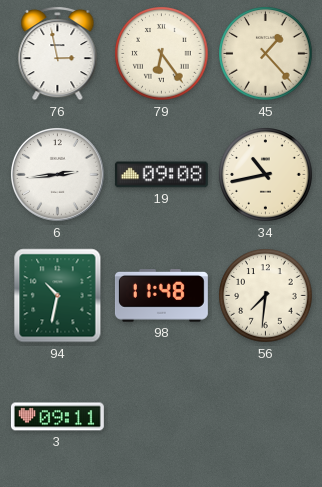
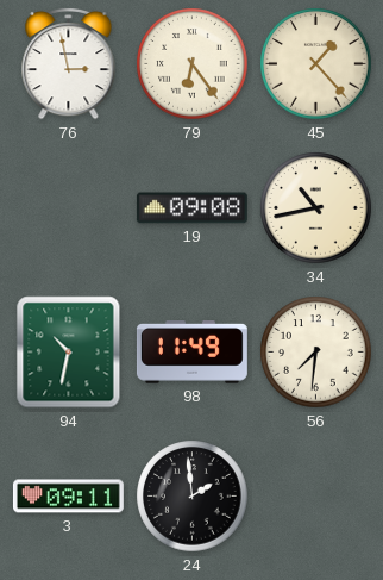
6: 2:44 -> none
98: 11:48 -> 11:49
24: none -> 1:59
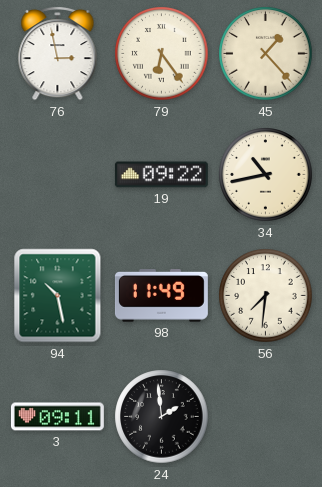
19: 09:08 -> 09:22
94: 10:32 -> 10:28
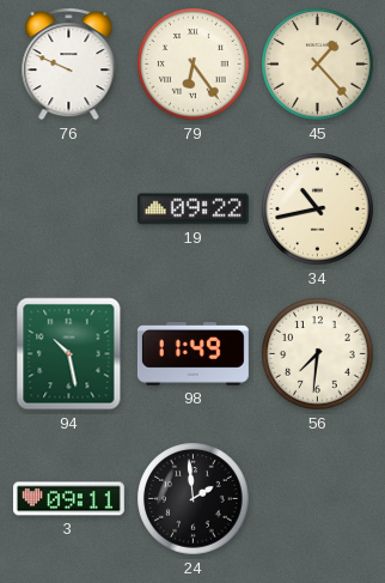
76: 2:58 -> 9:49
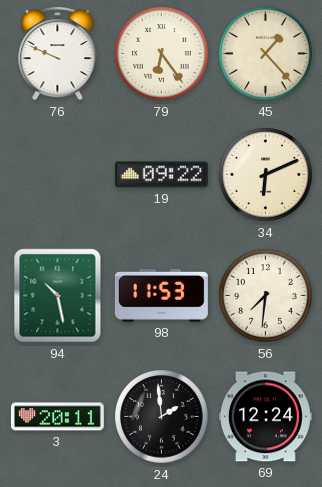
34: 10:43 -> 6:11
98: 11:49 -> 11:53
3: 09:11 -> 20:11
69: none -> 12:24
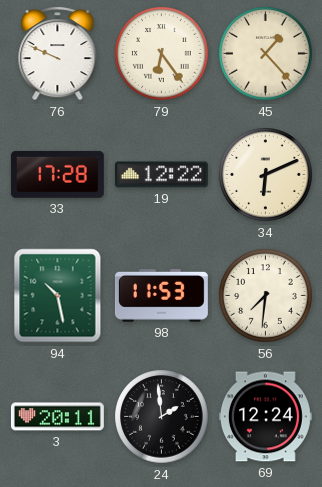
33: none -> 17:28
19: 09:22 -> 12:22
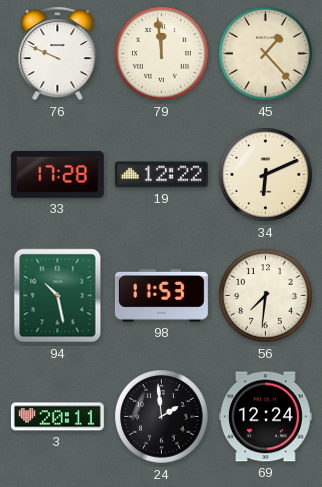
79: 6:24 -> 11:59
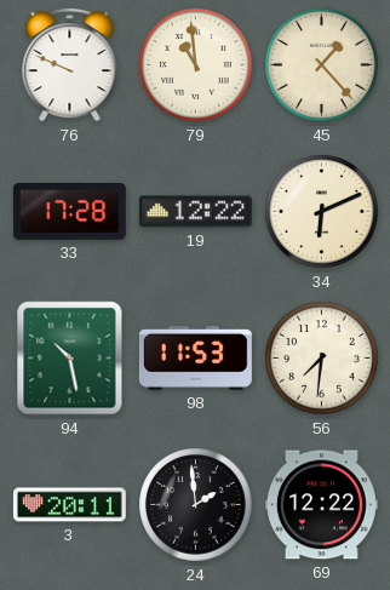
79: 11:59 -> 10:59
69: 12:24 -> 12:22
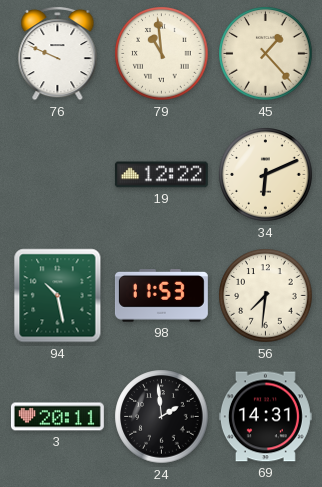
33: 17:28 -> none
69: 12:22 -> 14:31
